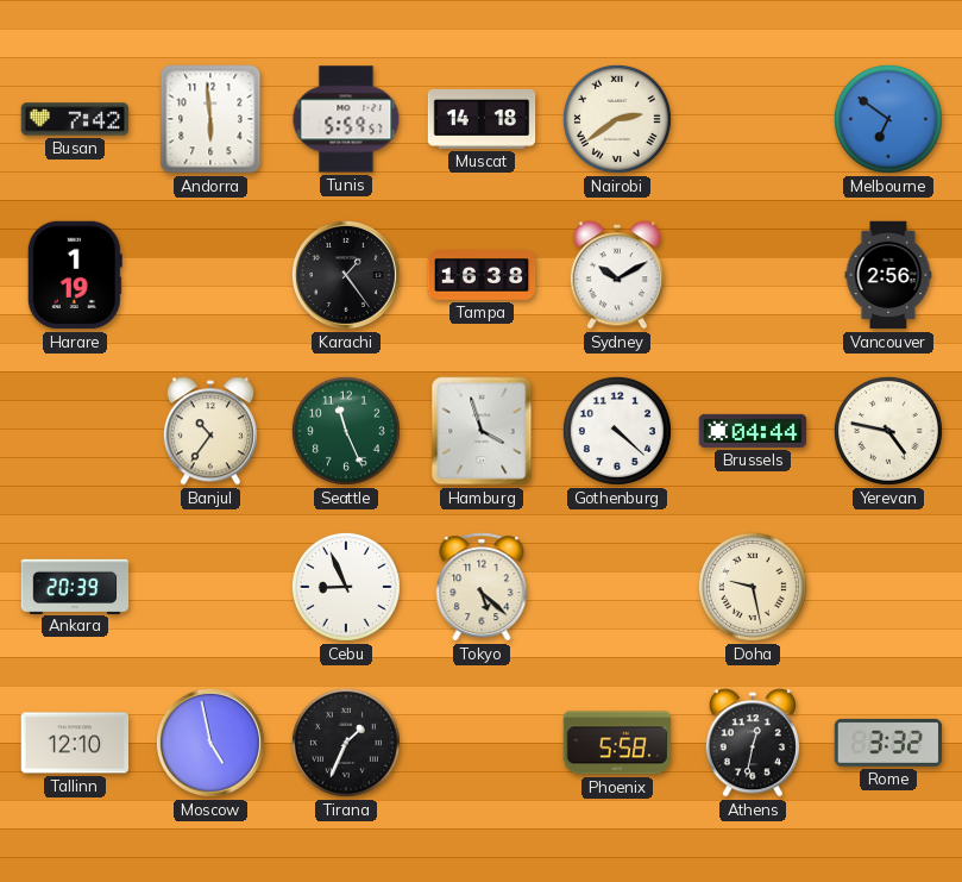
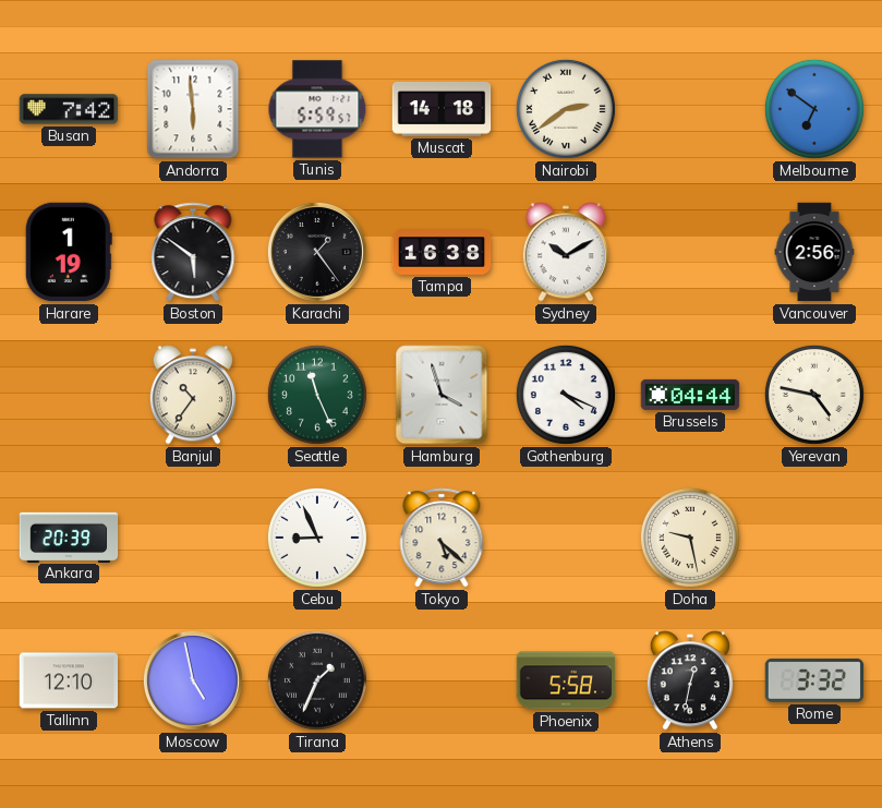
Boston: none -> 5:51
Gothenburg: 4:22 -> 4:19
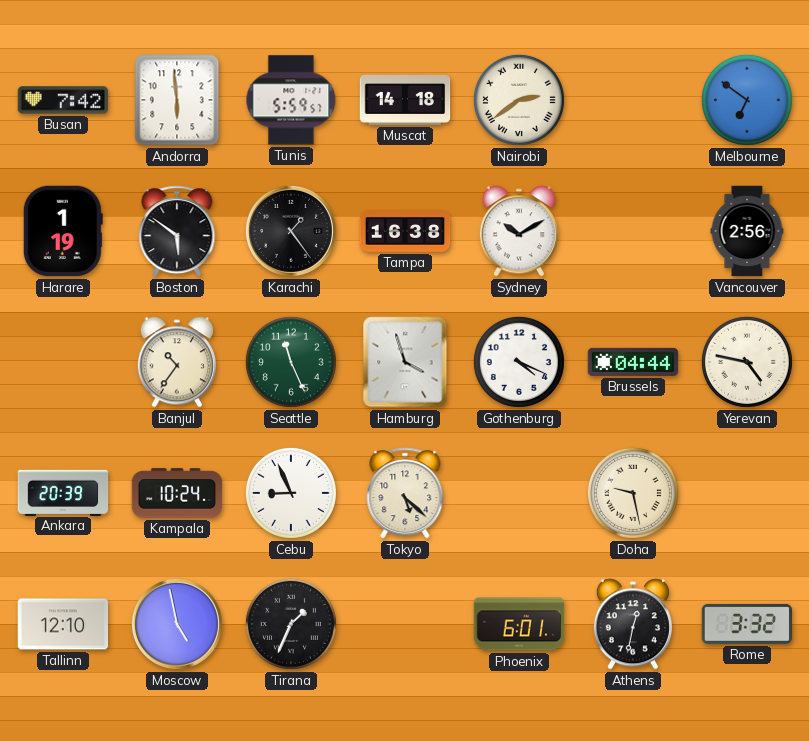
Kampala: none -> 10:24
Phoenix: 5:58 -> 6:01
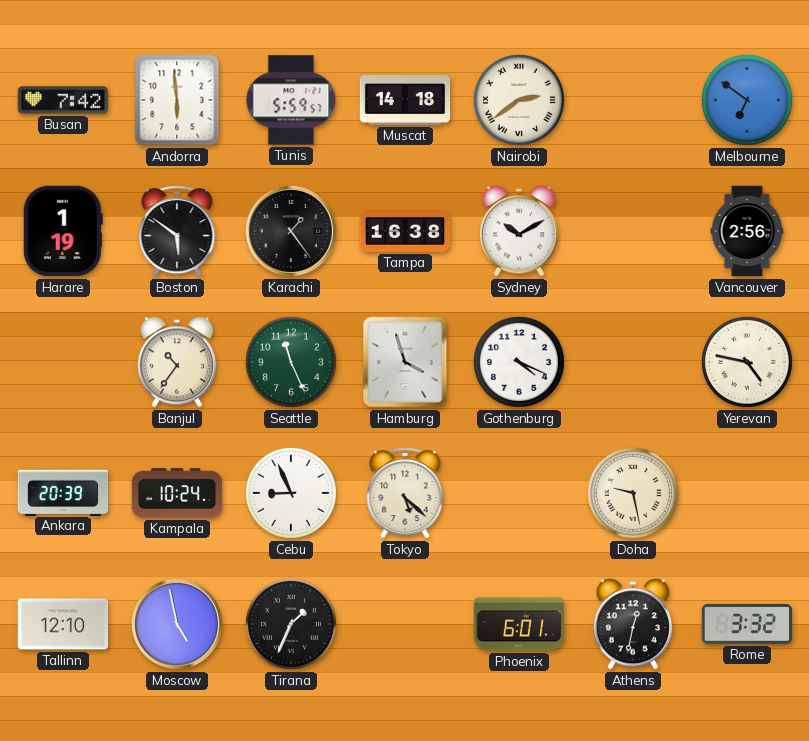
Brussels: 04:44 -> none
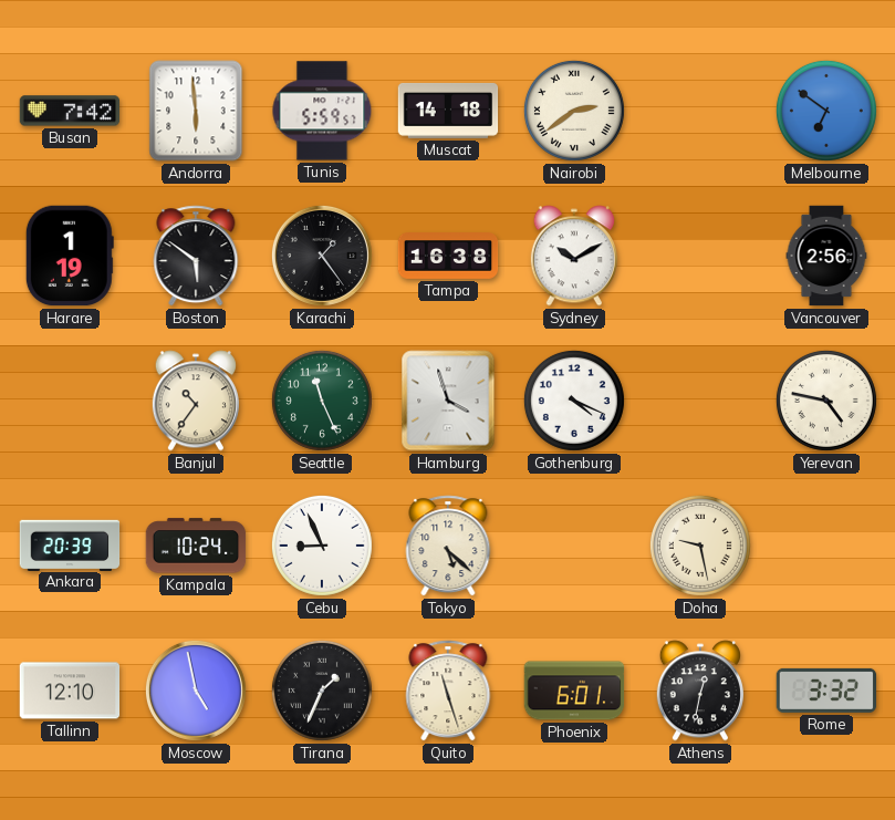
Quito: none -> 11:27
